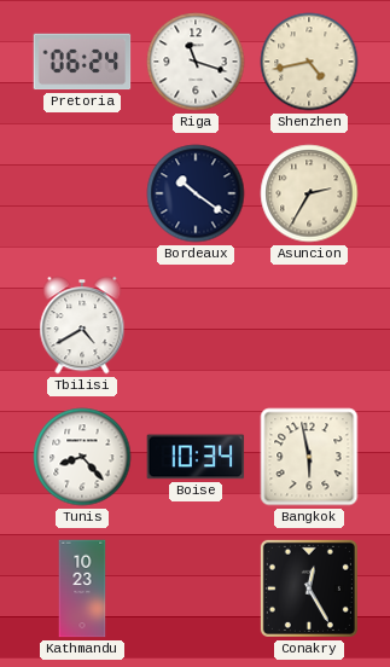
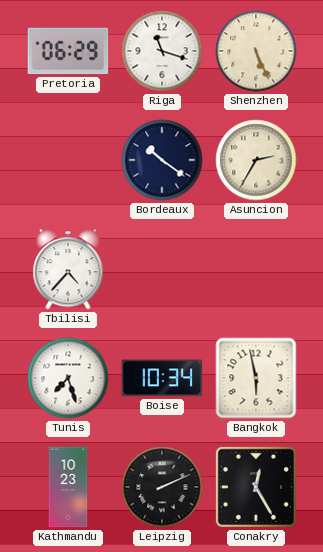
Pretoria: 06:24 -> 06:29
Shenzhen: 4:43 -> 5:26
Tbilisi: 4:40 -> 4:37
Tunis: 8:23 -> 7:27
Leipzig: none -> 2:11
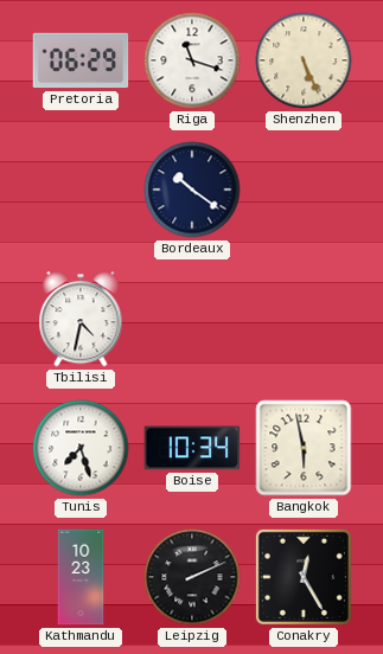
Asuncion: 2:35 -> none
Tbilisi: 4:37 -> 4:32
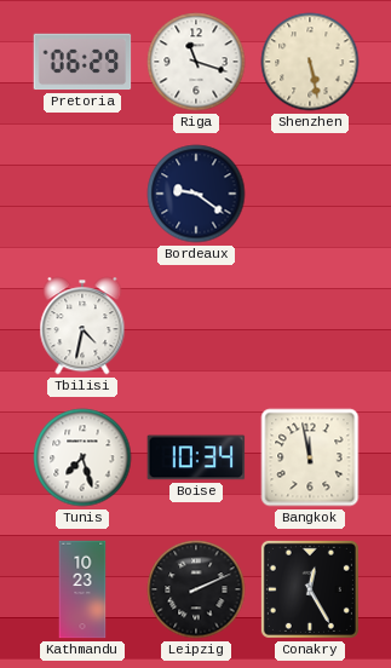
Shenzhen: 5:26 -> 5:28
Bordeaux: 10:21 -> 9:21
Bangkok: 5:58 -> 11:58
